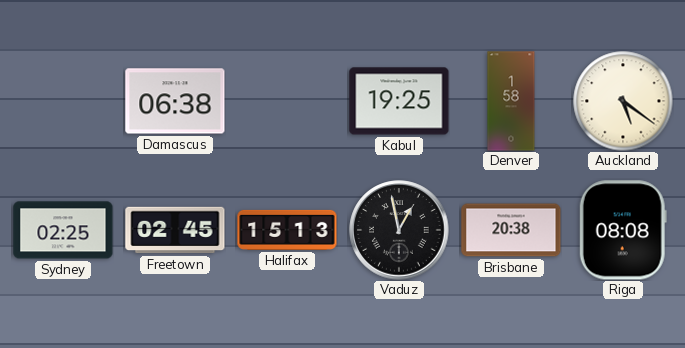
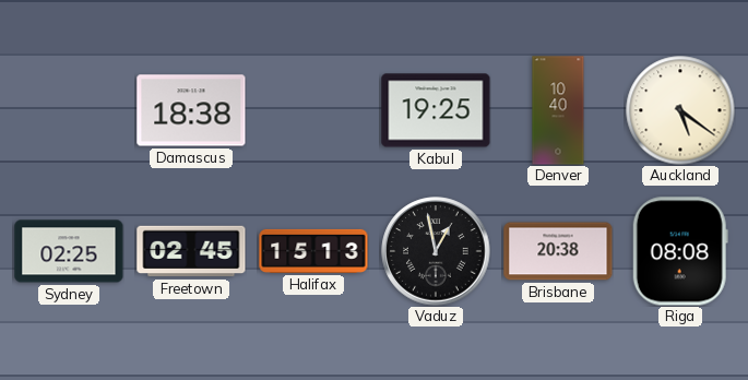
Damascus: 06:38 -> 18:38
Denver: 1:58 -> 10:40
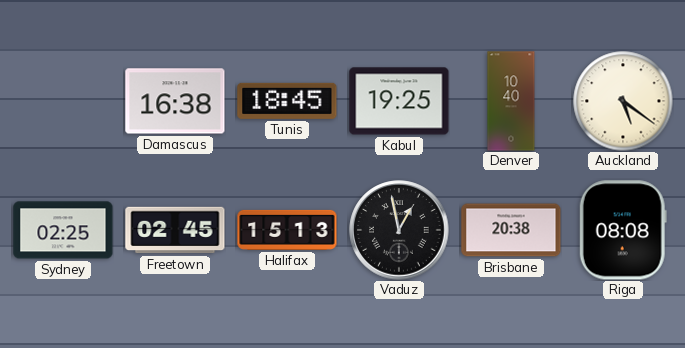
Damascus: 18:38 -> 16:38
Tunis: none -> 18:45
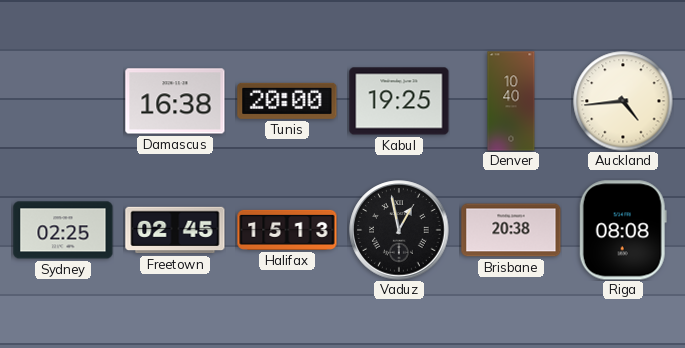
Tunis: 18:45 -> 20:00
Auckland: 5:21 -> 4:44
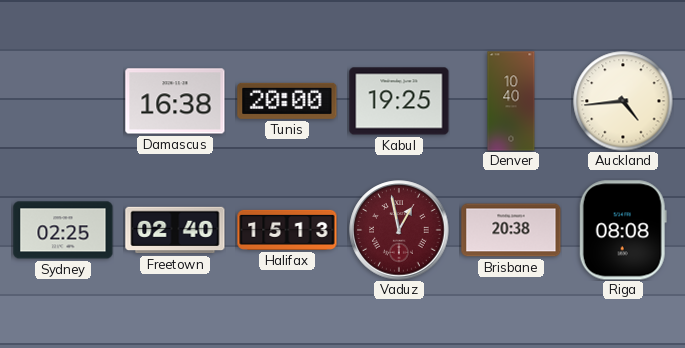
Freetown: 02:45 -> 02:40
Vaduz dial: black -> burgundy
